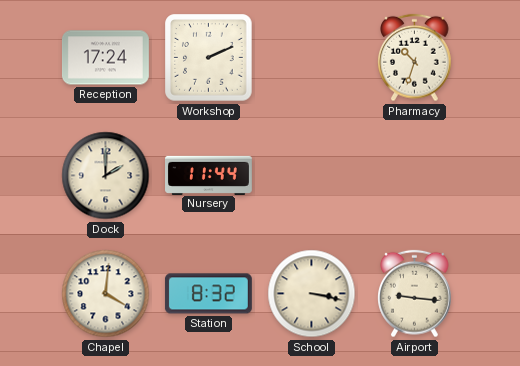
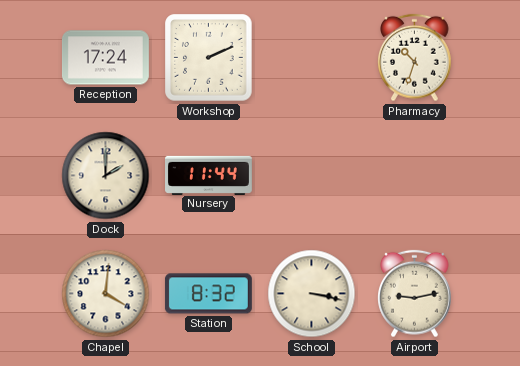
Airport: 9:16 -> 9:13
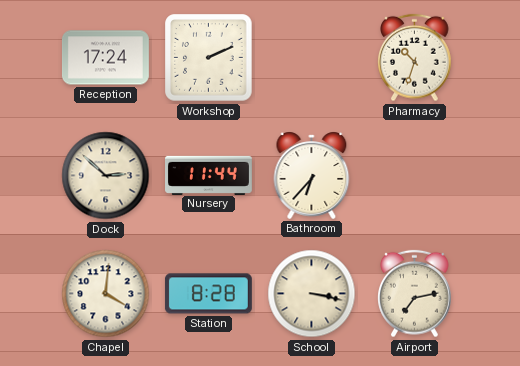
Dock: 2:00 -> 2:52
Bathroom: none -> 6:37
Station: 8:32 -> 8:28
Airport: 9:13 -> 7:13
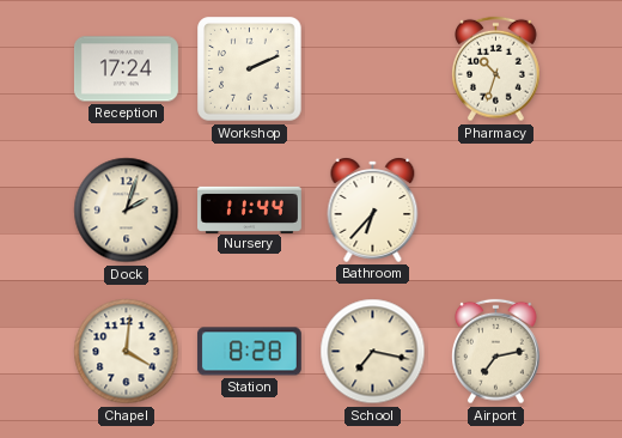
Dock: 2:52 -> 2:03
School: 3:17 -> 7:17
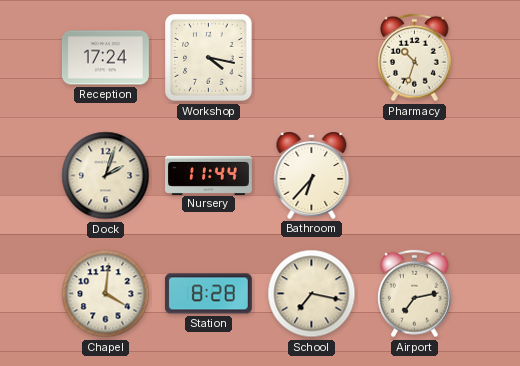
Workshop: 2:11 -> 4:17
